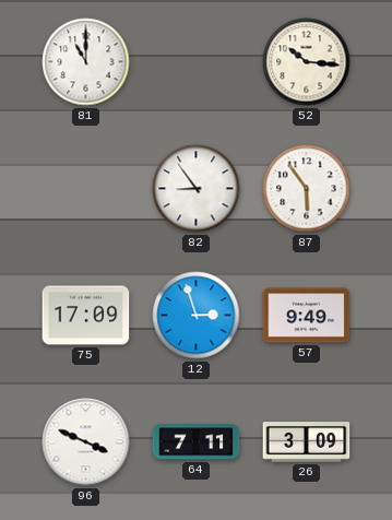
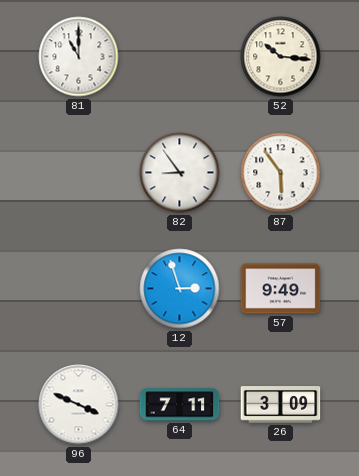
75: 17:09 -> none
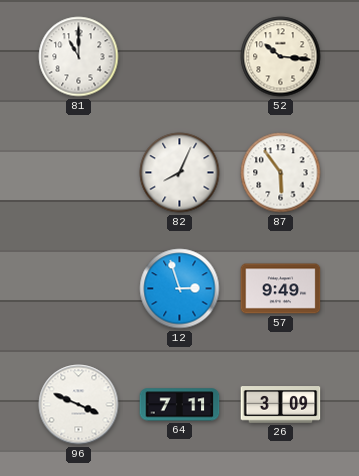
82: 8:54 -> 8:04
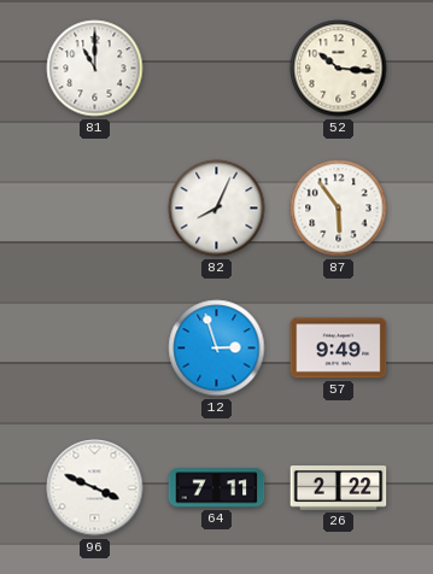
26: 3:09 -> 2:22
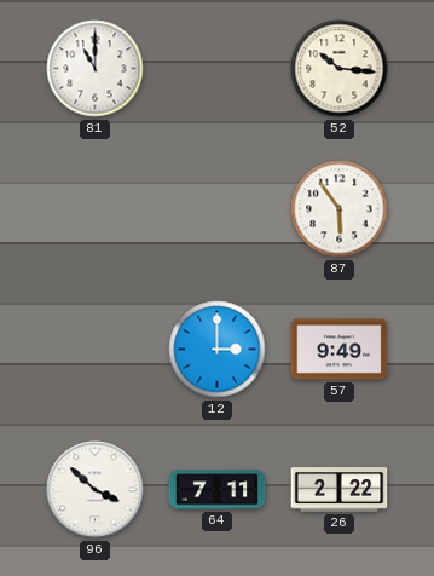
82: 8:04 -> none
12: 2:57 -> 3:00
96: 3:49 -> 3:52
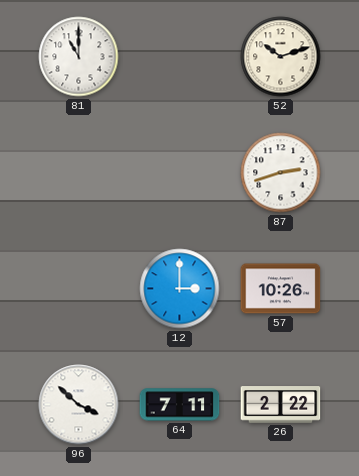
52: 10:16 -> 10:12
87: 5:54 -> 2:42
57: 9:49 -> 10:26
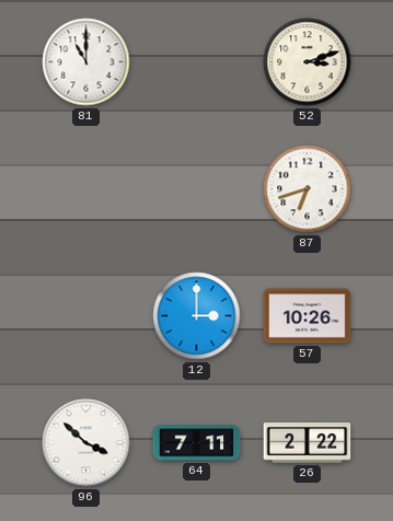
52: 10:12 -> 3:12
87: 2:42 -> 6:42
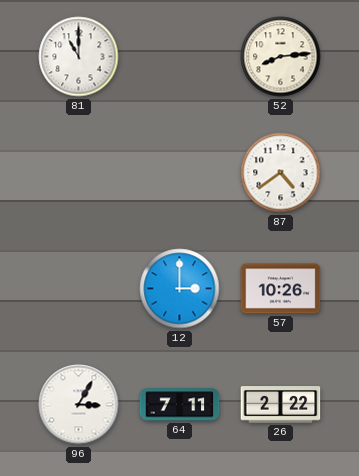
52: 3:12 -> 8:14
87: 6:42 -> 4:39
96: 3:52 -> 3:05
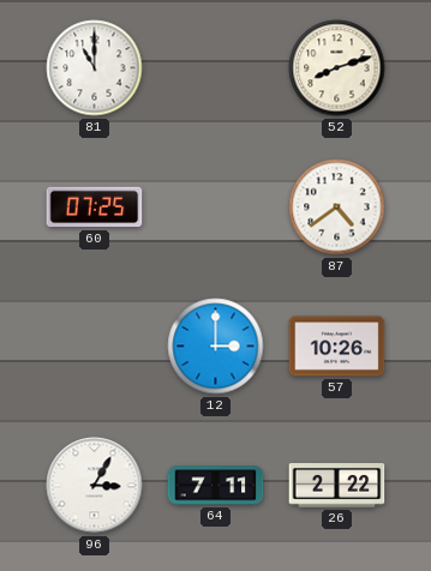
52: 8:14 -> 8:12
60: none -> 07:25
